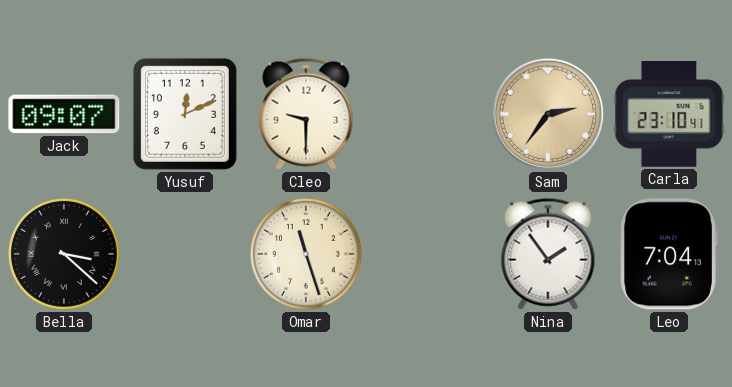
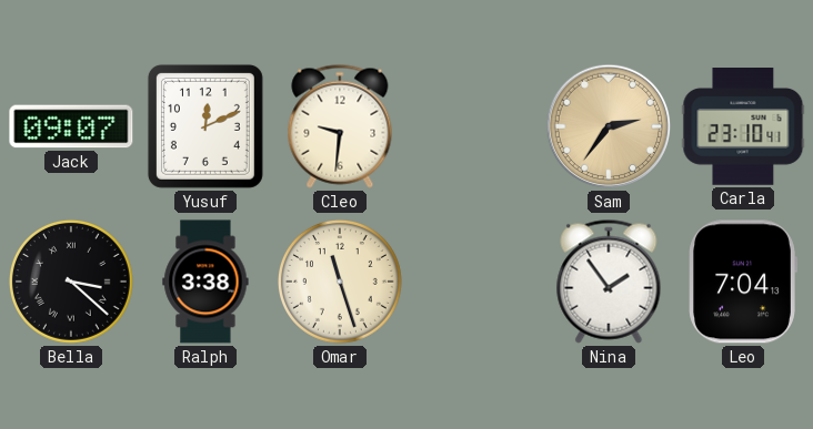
Cleo: 9:30 -> 9:31
Ralph: none -> 3:38
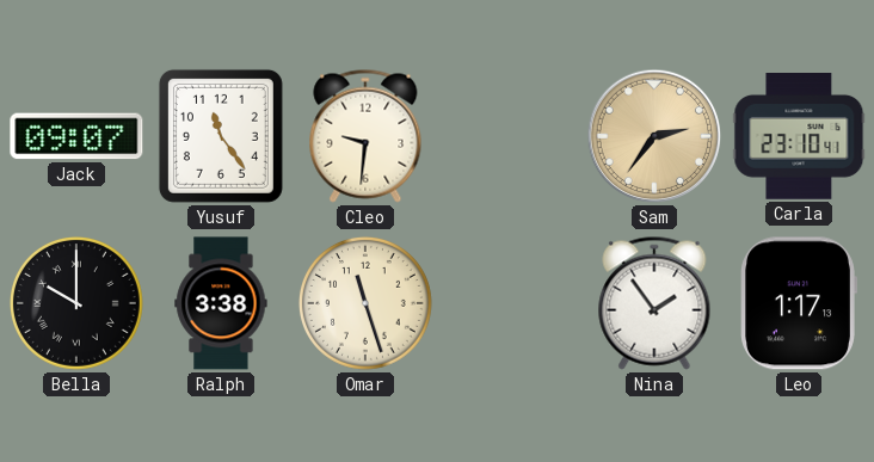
Yusuf: 12:11 -> 11:24
Bella: 3:22 -> 10:00
Leo: 7:04 -> 1:17
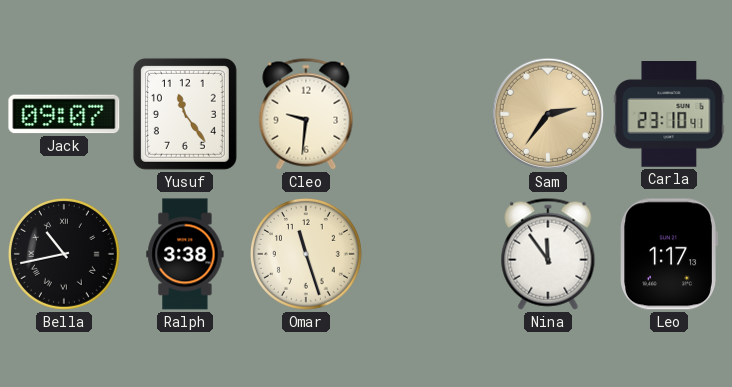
Bella: 10:00 -> 10:43
Nina: 1:54 -> 11:54
